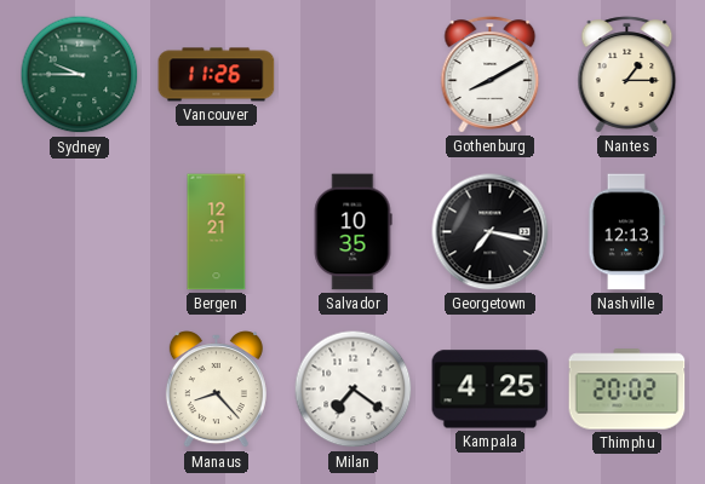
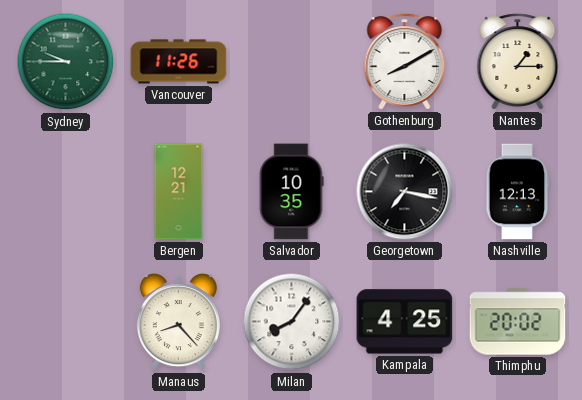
Milan: 7:21 -> 8:06
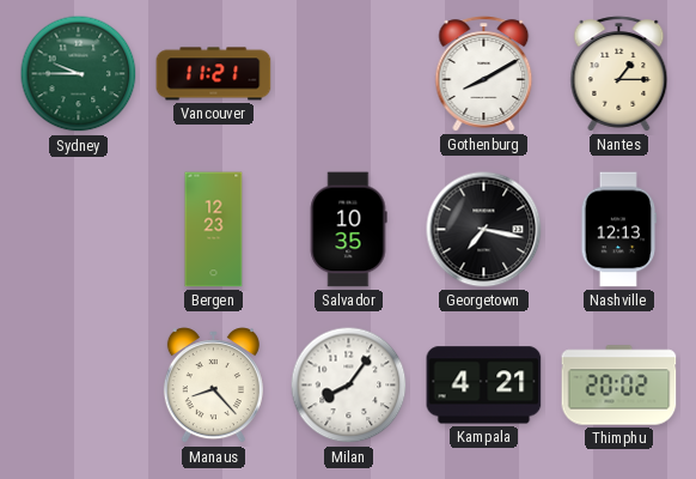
Vancouver: 11:26 -> 11:21
Bergen: 12:21 -> 12:23
Kampala: 4:25 -> 4:21
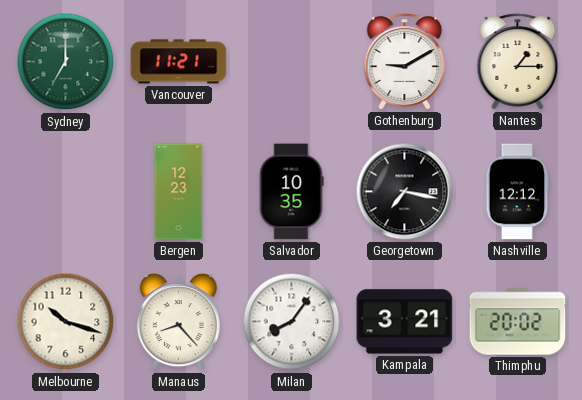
Sydney: 9:45 -> 7:00
Gothenburg: 8:10 -> 9:10
Nashville: 12:13 -> 12:12
Melbourne: none -> 10:18
Kampala: 4:21 -> 3:21
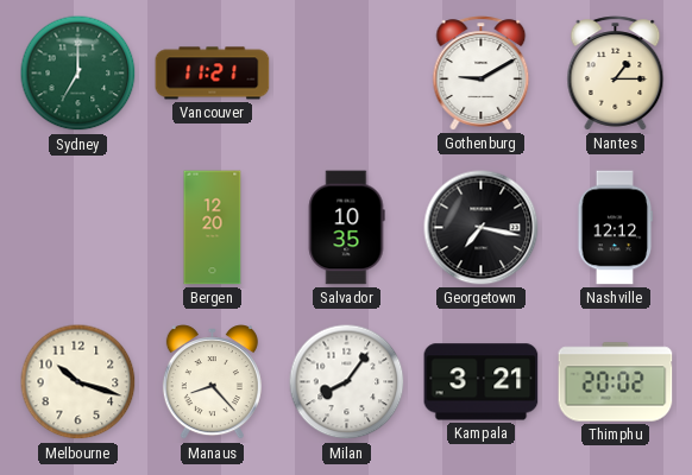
Bergen: 12:23 -> 12:20
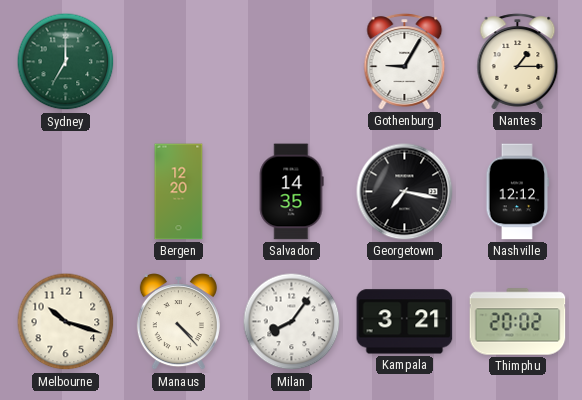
Vancouver: 11:21 -> none
Gothenburg: 9:10 -> 9:05
Salvador: 10:35 -> 14:35
Manaus: 8:23 -> 4:23
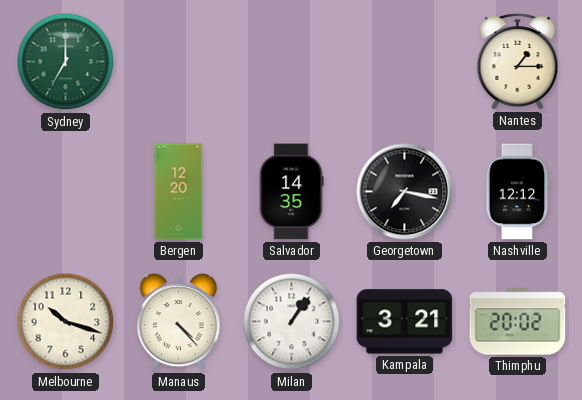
Gothenburg: 9:05 -> none
Milan: 8:06 -> 1:06
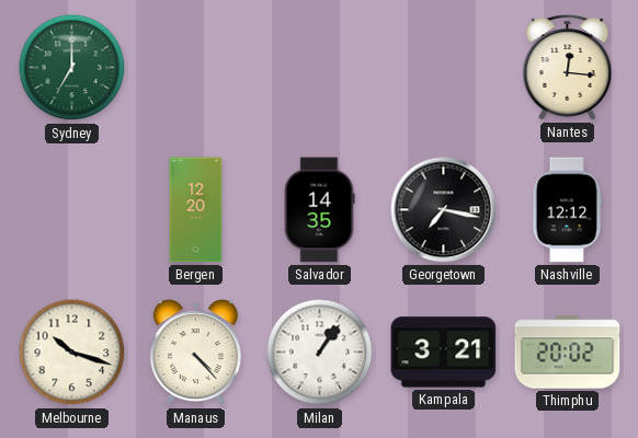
Nantes: 1:15 -> 12:16
